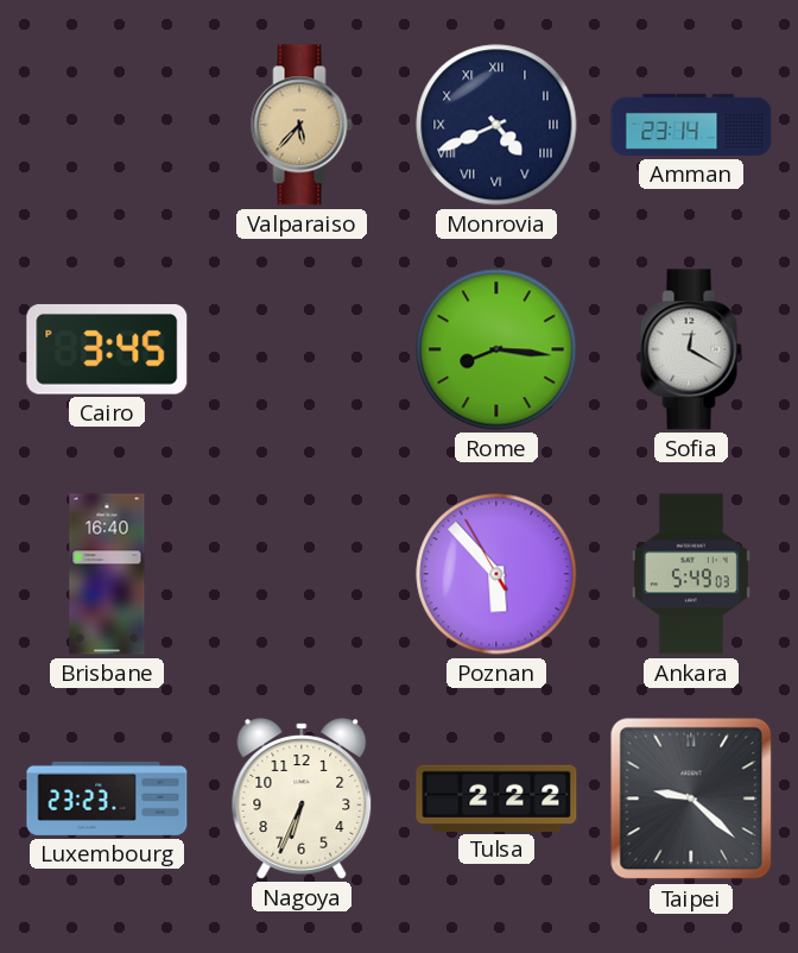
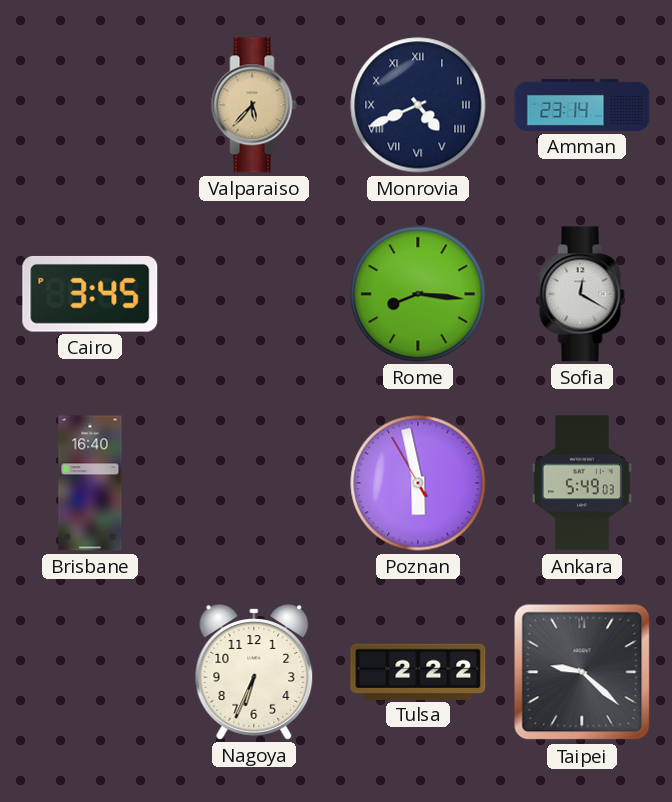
Poznan: 5:52 -> 5:57
Luxembourg: 23:23 -> none
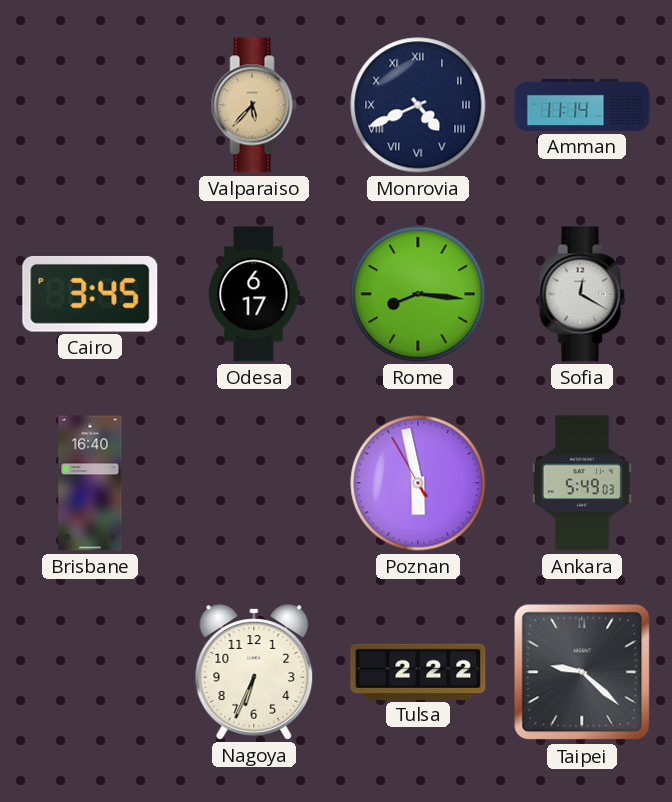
Amman: 23:14 -> 11:14
Odesa: none -> 6:17
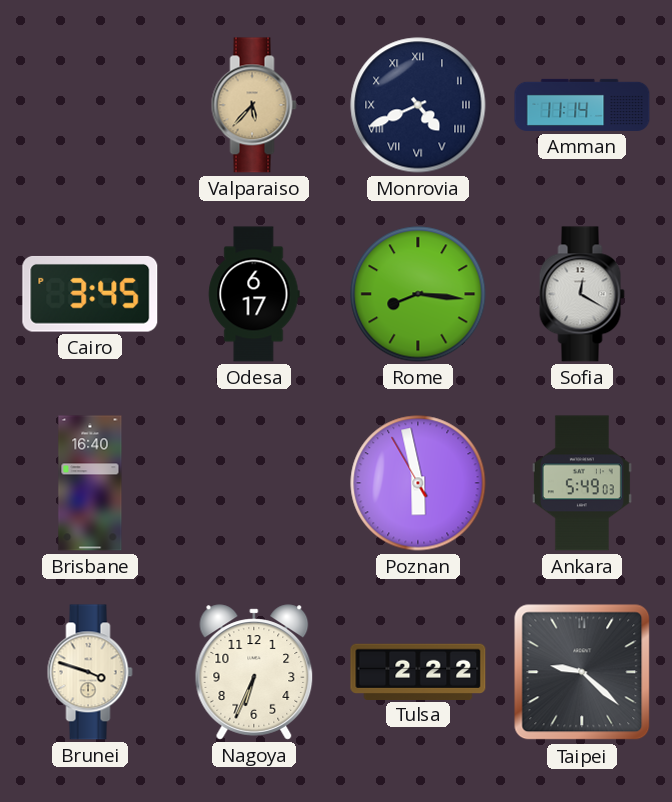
Brunei: none -> 3:48
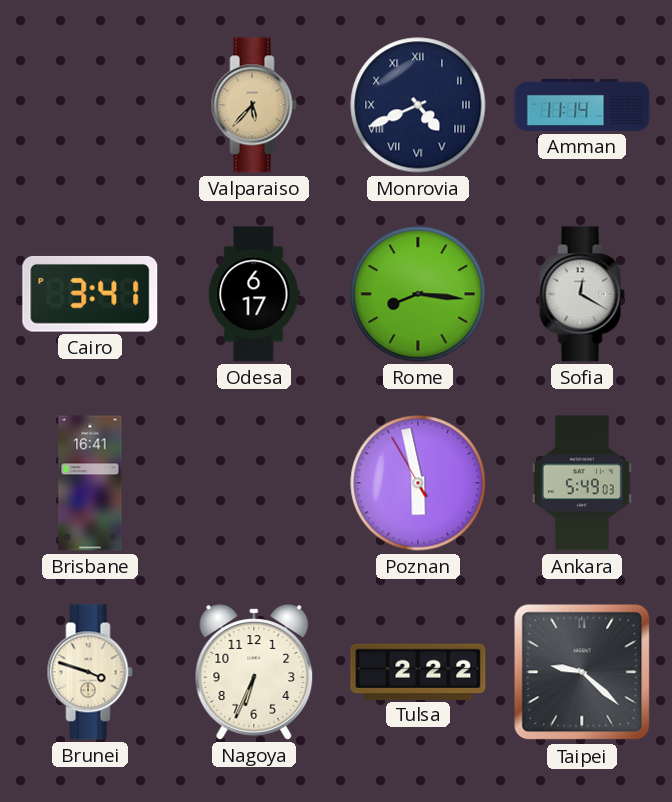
Cairo: 3:45 -> 3:41
Brisbane: 16:40 -> 16:41
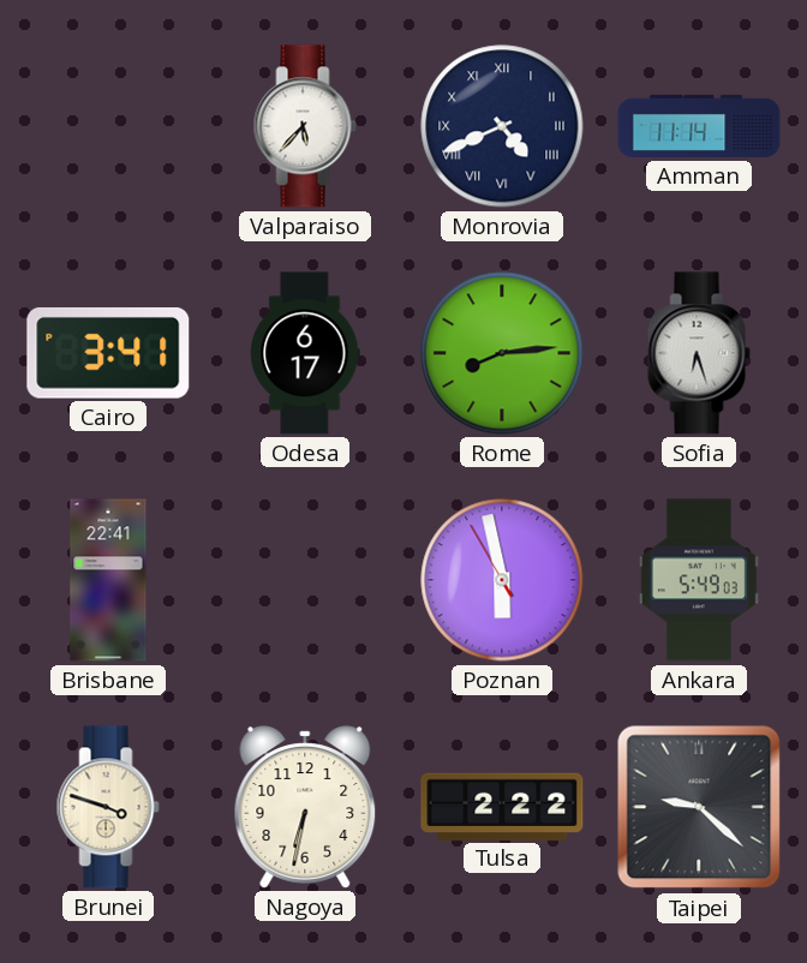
Valparaiso dial: champagne -> white
Rome: 8:16 -> 8:14
Sofia: 12:20 -> 6:27
Brisbane: 16:41 -> 22:41
Nagoya: 6:34 -> 6:32
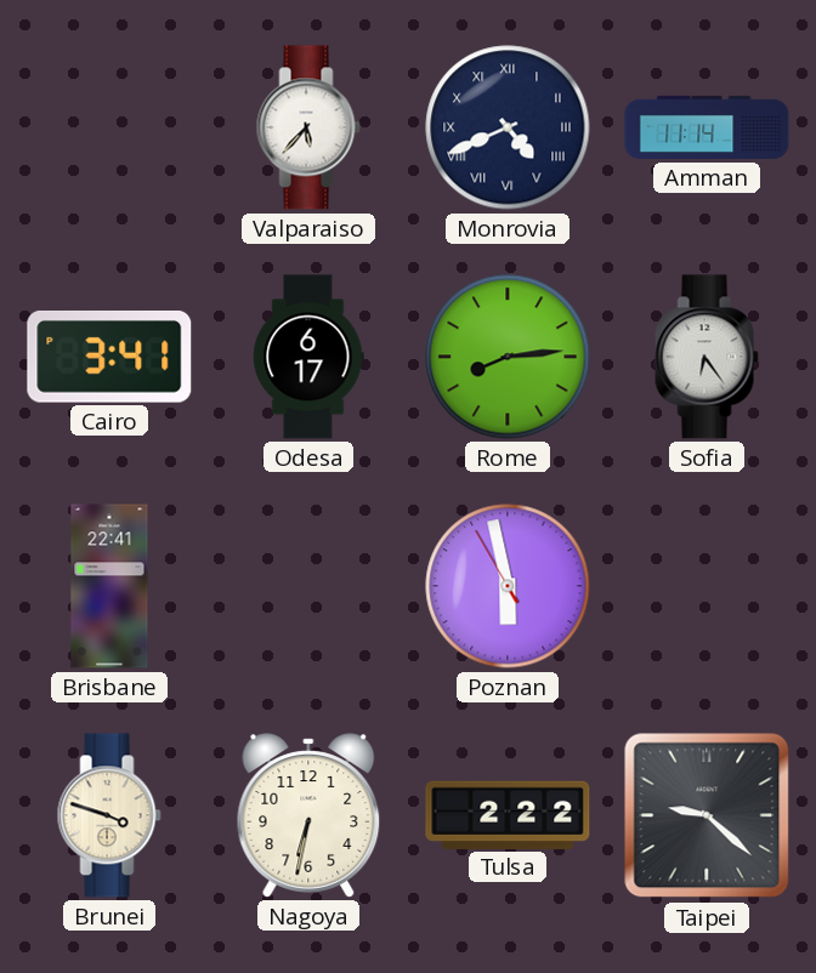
Sofia: 6:27 -> 6:24
Ankara: 5:49 -> none
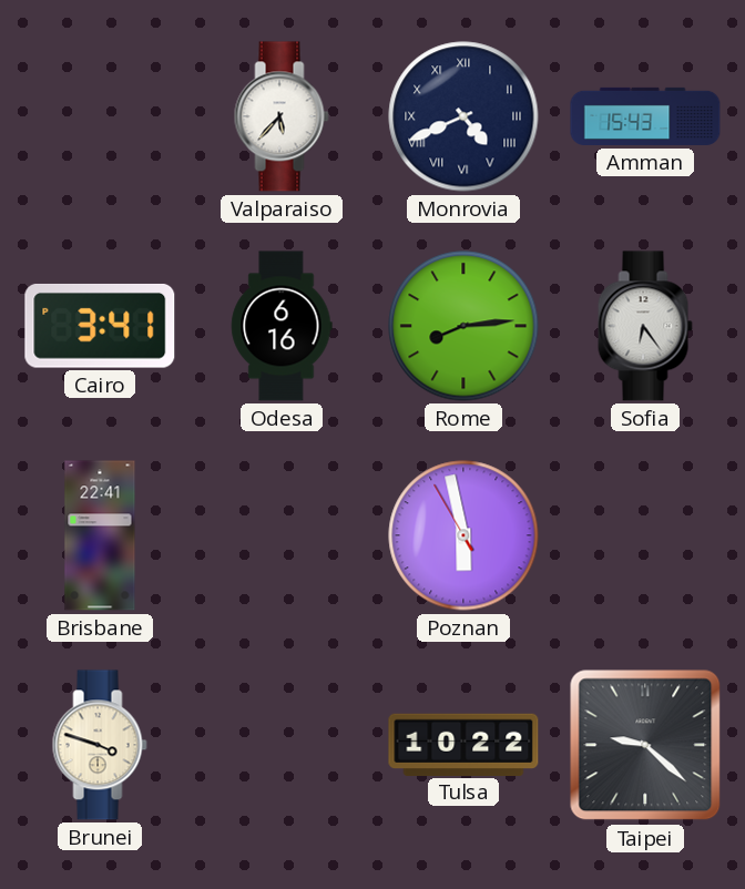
Amman: 11:14 -> 15:43
Odesa: 6:17 -> 6:16
Nagoya: 6:32 -> none
Tulsa: 2:22 -> 10:22
